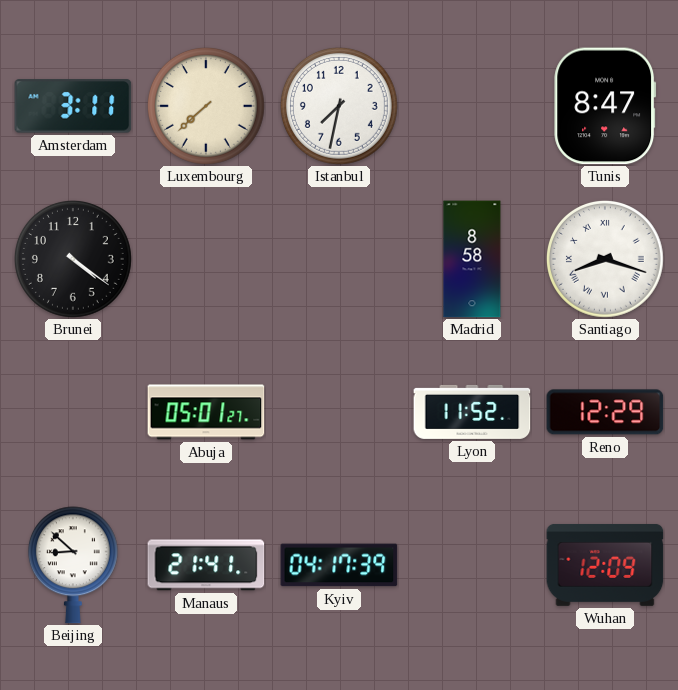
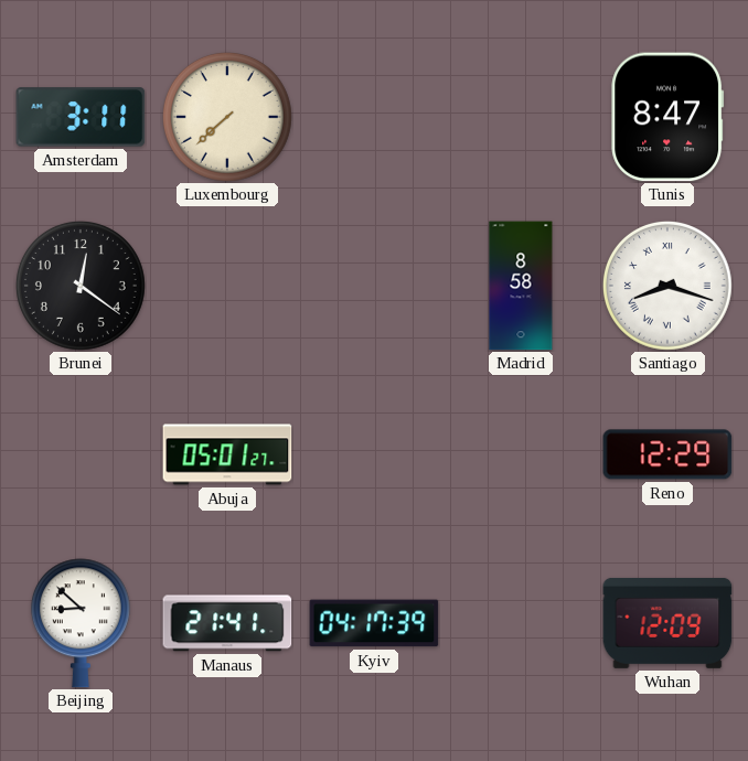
Istanbul: 7:32 -> none
Brunei: 4:21 -> 12:21
Lyon: 11:52 -> none
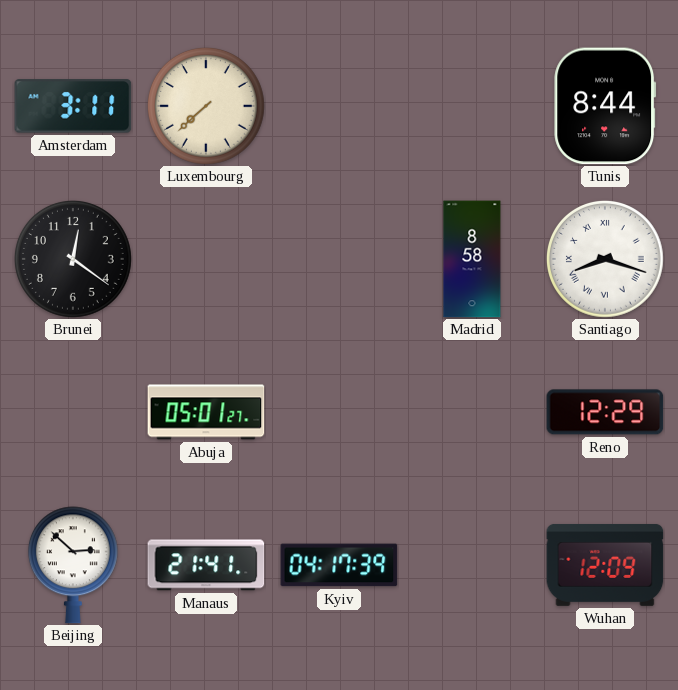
Tunis: 8:47 -> 8:44
Beijing: 8:52 -> 2:52
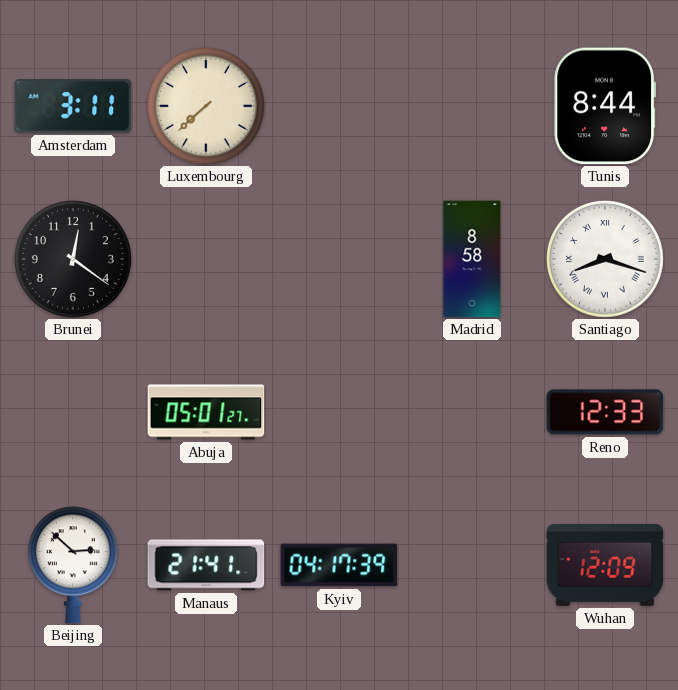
Reno: 12:29 -> 12:33
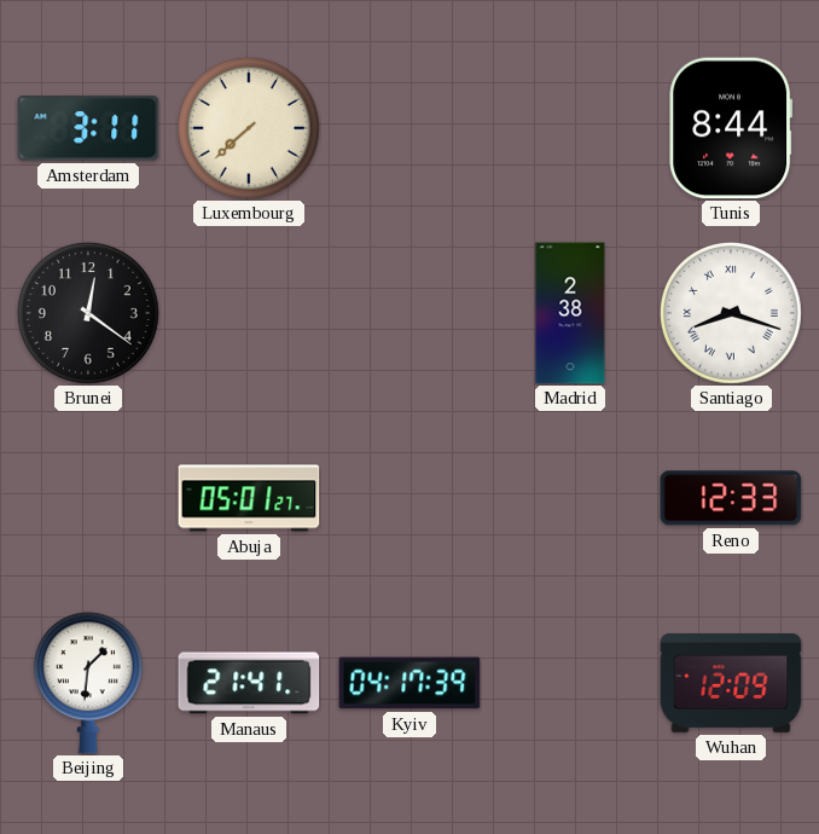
Madrid: 8:58 -> 2:38
Beijing: 2:52 -> 1:31
